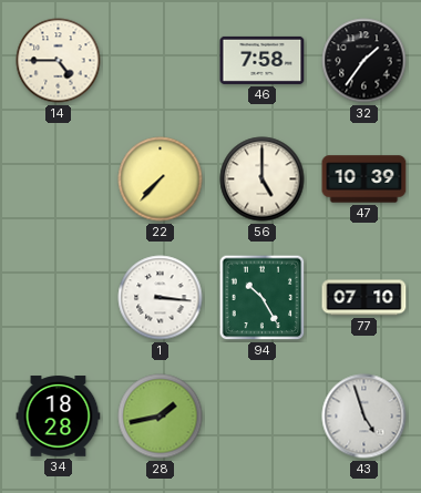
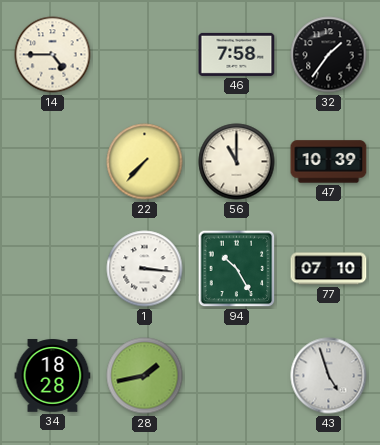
56: 5:00 -> 11:00
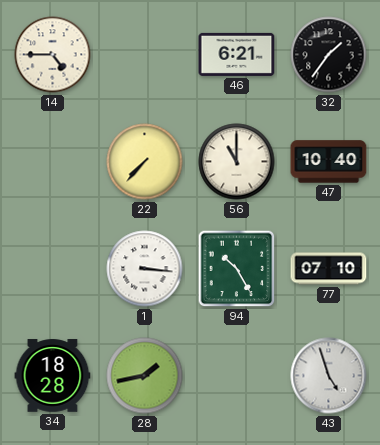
46: 7:58 -> 6:21
47: 10:39 -> 10:40
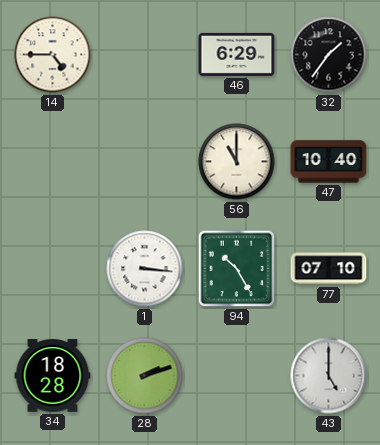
46: 6:21 -> 6:29
22: 7:37 -> none
28: 1:43 -> 2:12
43: 4:57 -> 5:00
